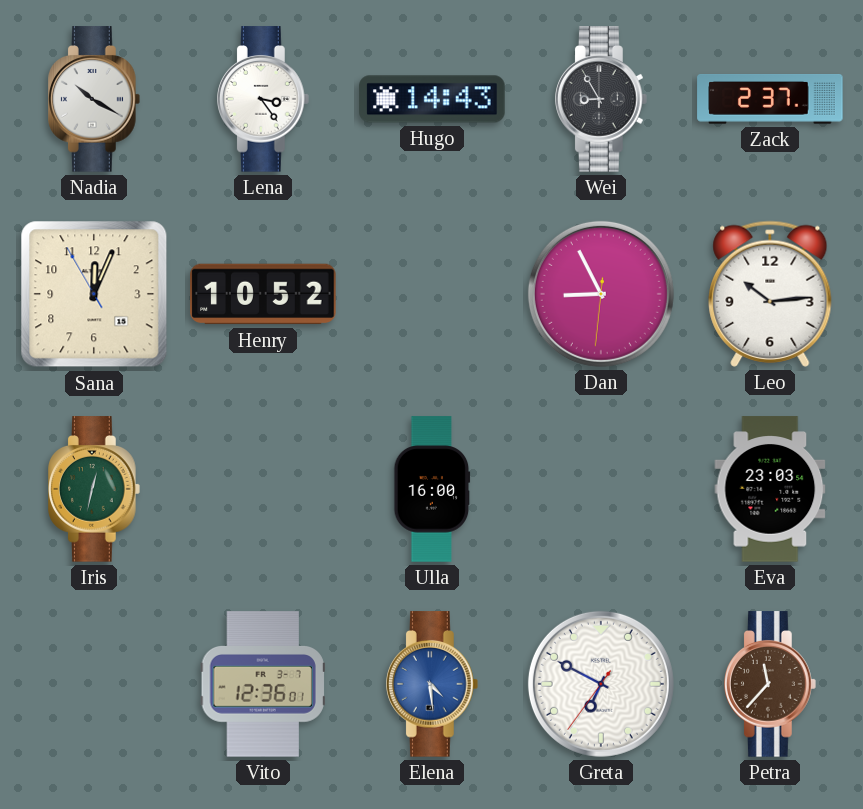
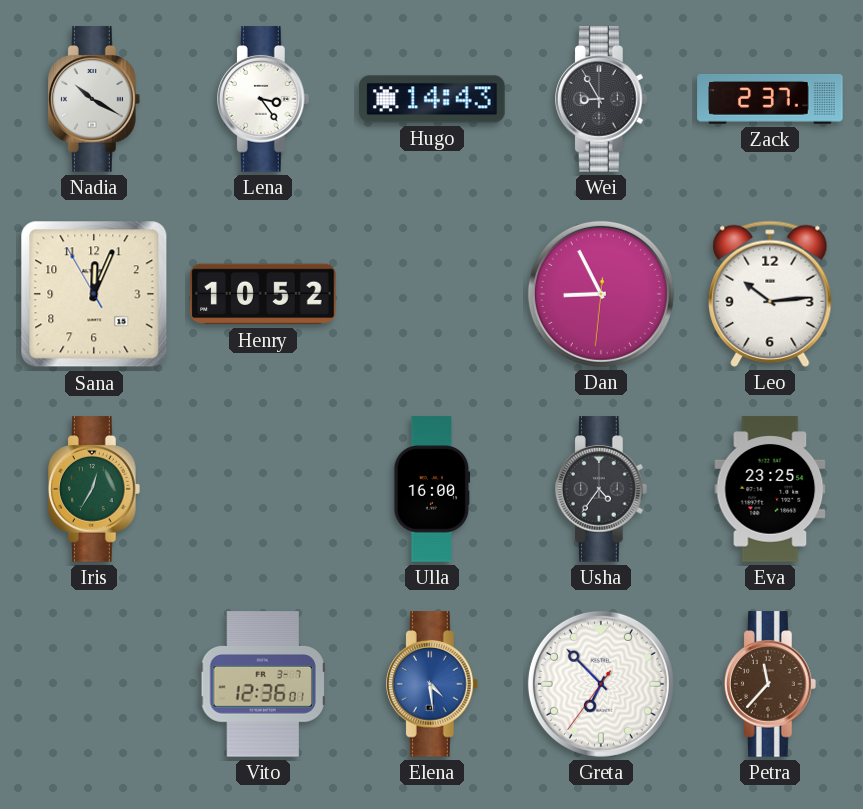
Iris: 12:32 -> 12:35
Usha: none -> 4:36
Eva: 23:03 -> 23:25
Greta: 6:49 -> 6:52
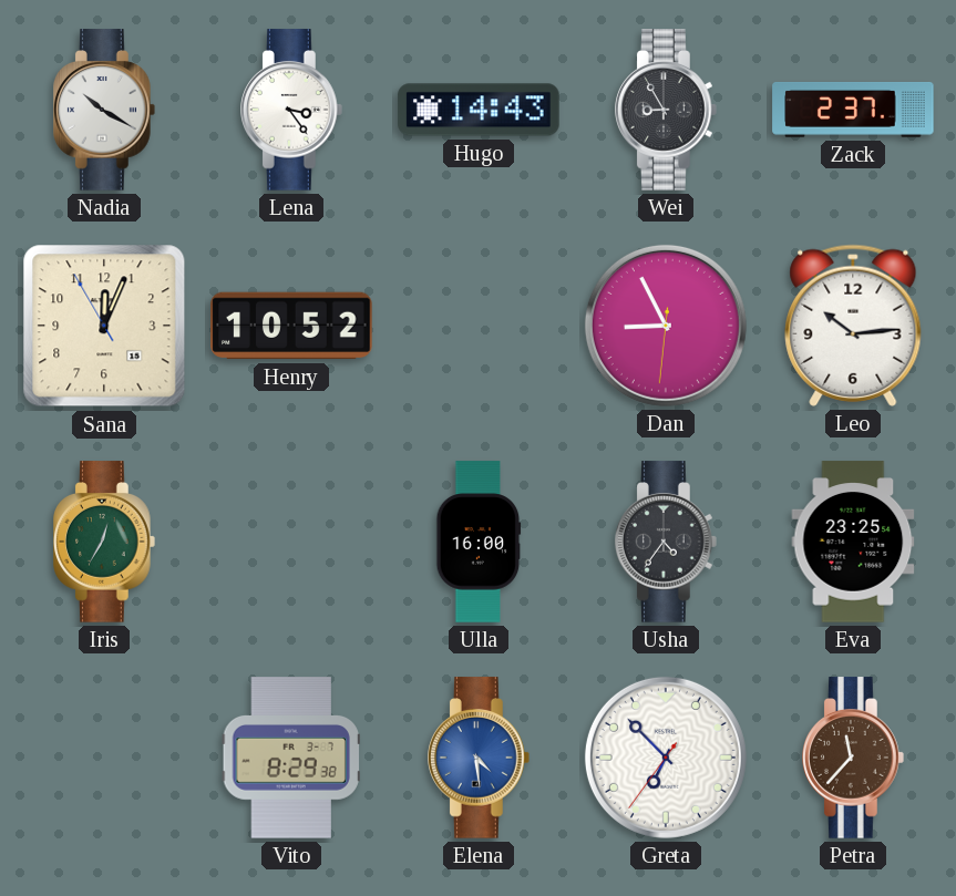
Vito: 12:36 -> 8:29
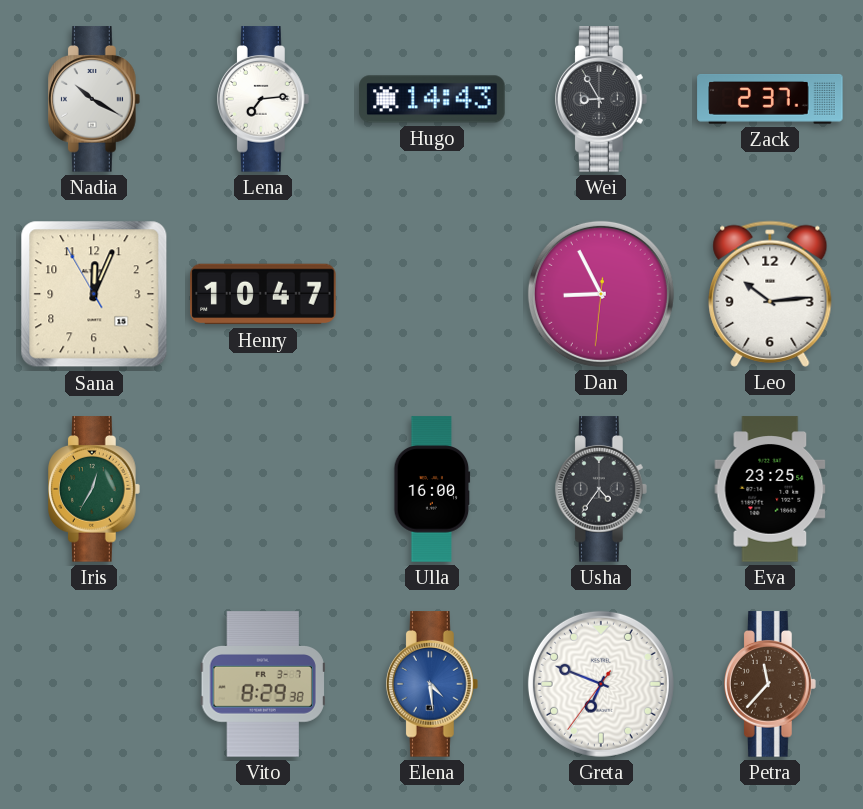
Lena: 3:24 -> 7:14
Henry: 10:52 -> 10:47
Greta: 6:52 -> 6:48
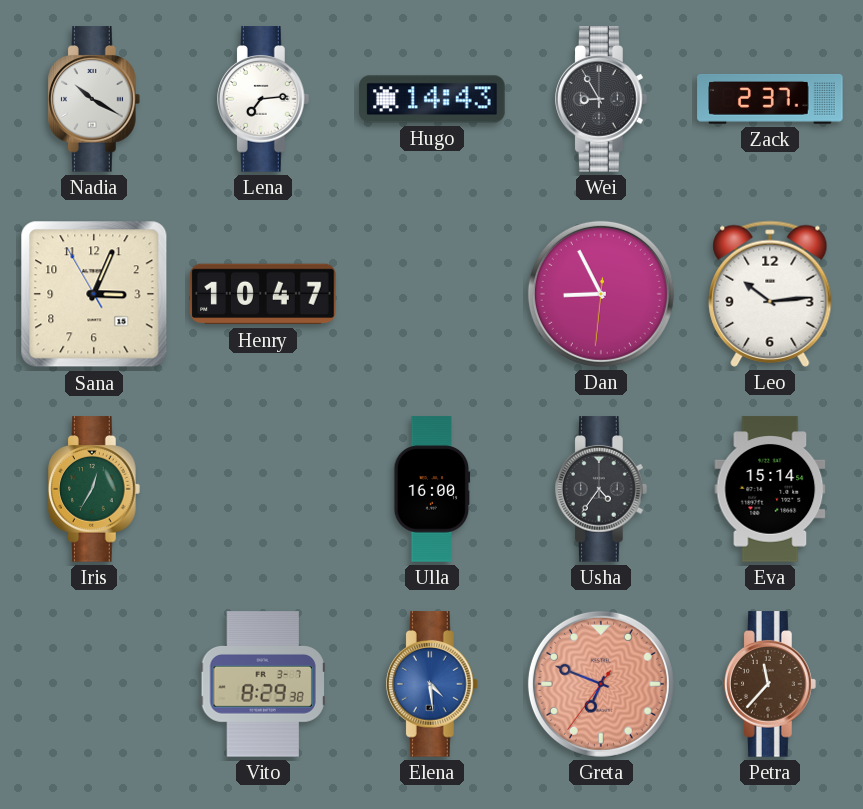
Sana: 12:03 -> 3:03
Eva: 23:25 -> 15:14
Greta dial: white -> salmon
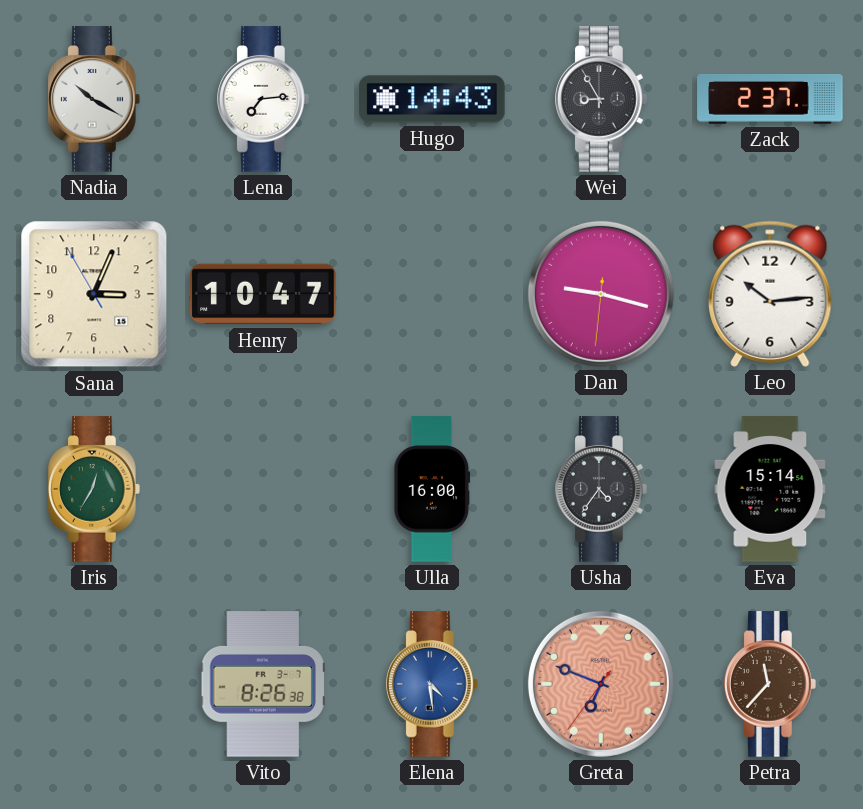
Dan: 8:55 -> 9:17
Vito: 8:29 -> 8:26
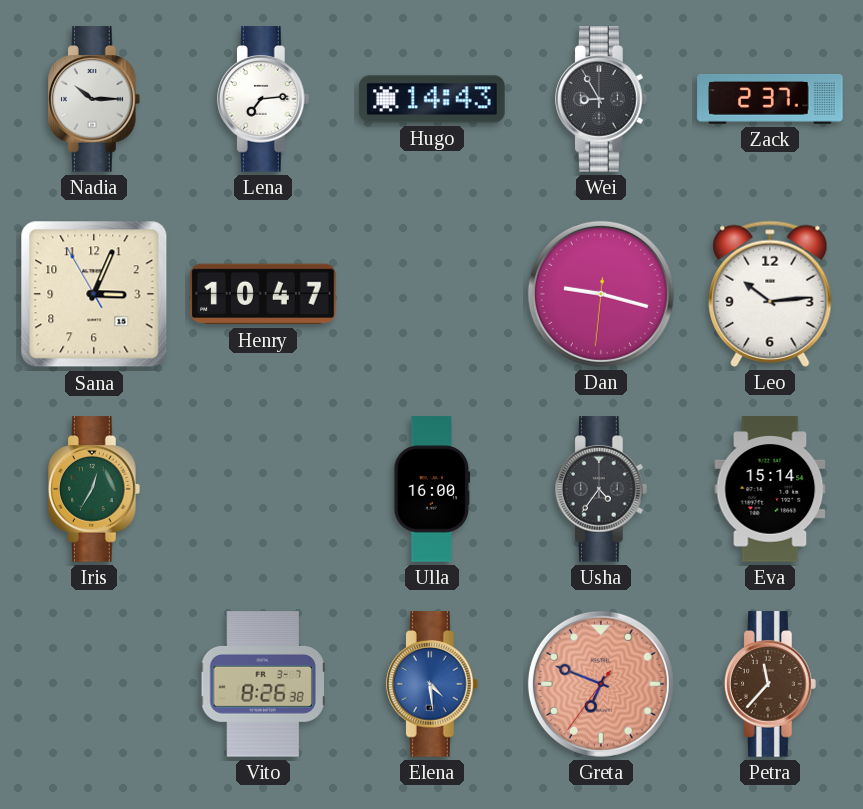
Nadia: 10:20 -> 10:15
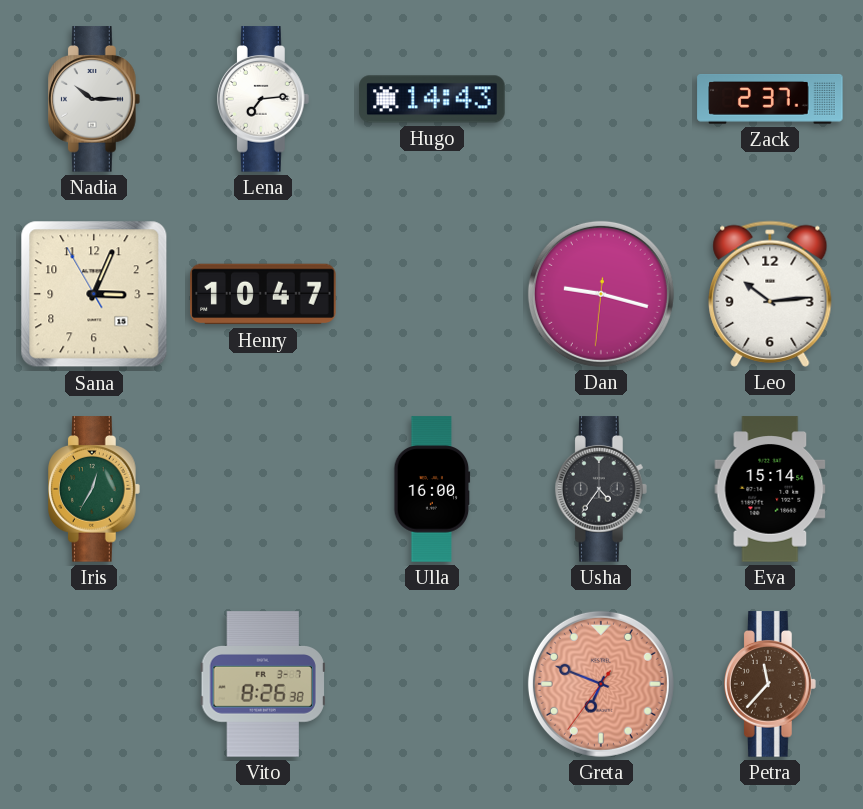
Wei: 8:55 -> none
Elena: 4:29 -> none
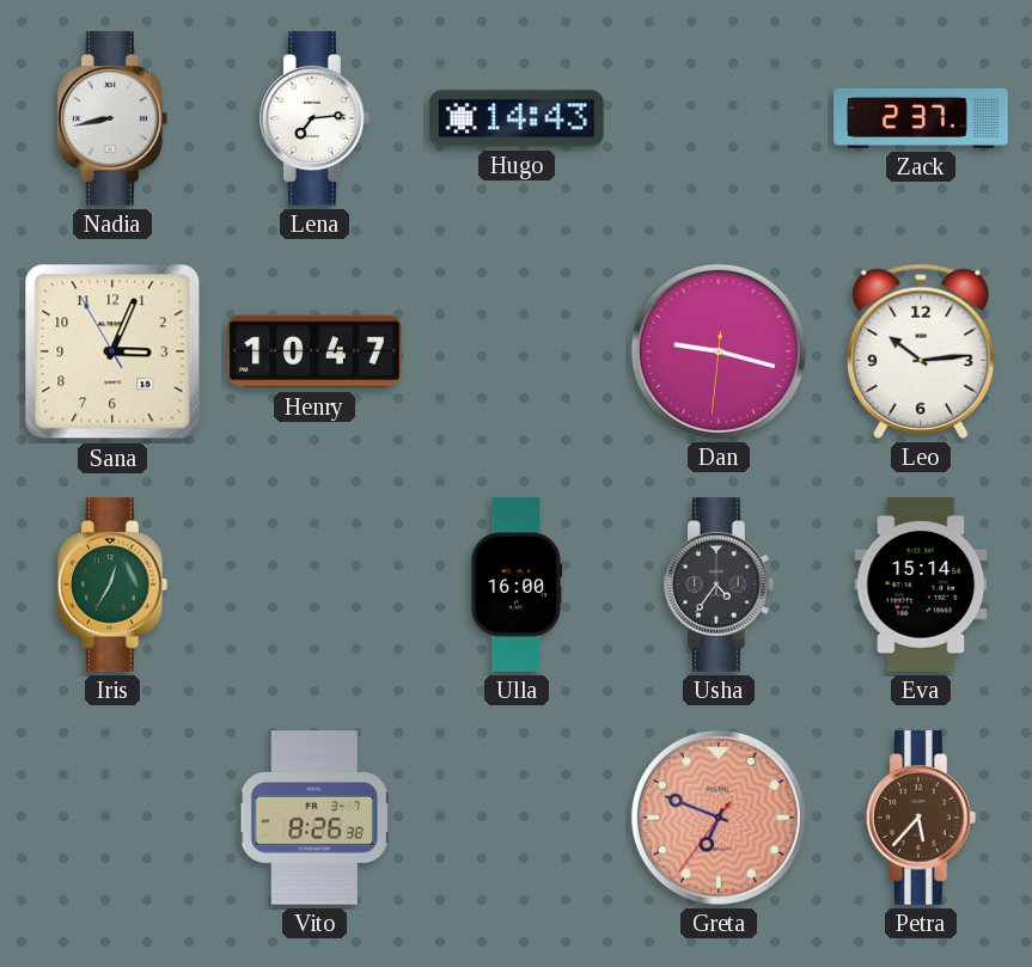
Nadia: 10:15 -> 8:43
Petra: 11:37 -> 5:37
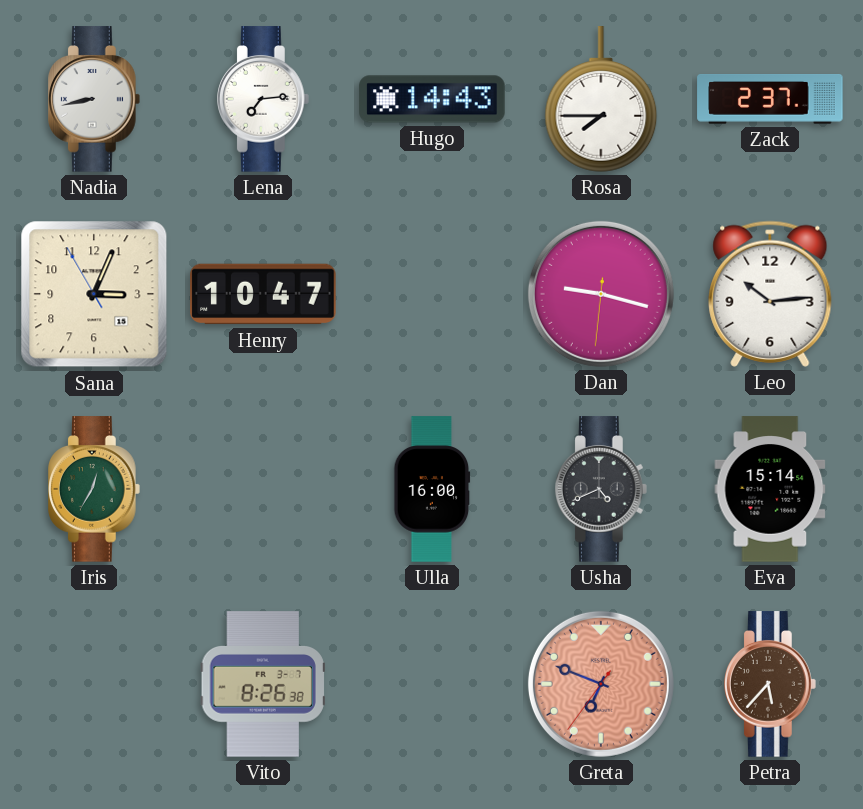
Rosa: none -> 7:45
Usha: 4:36 -> 4:41
